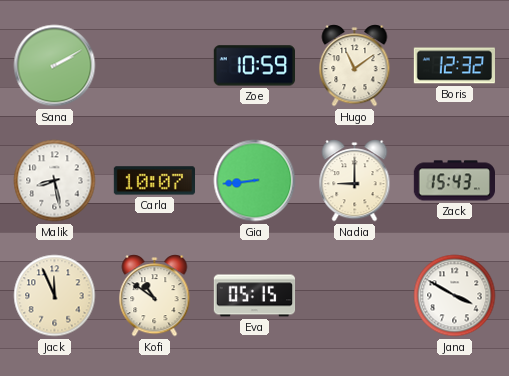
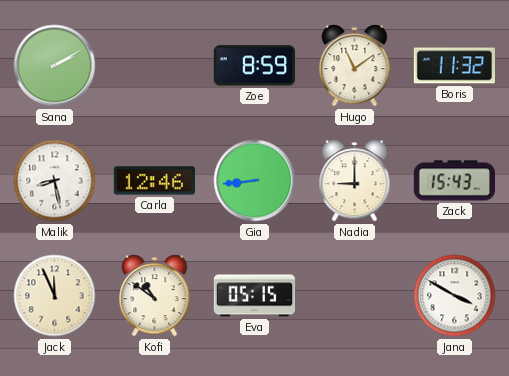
Zoe: 10:59 -> 8:59
Boris: 12:32 -> 11:32
Carla: 10:07 -> 12:46
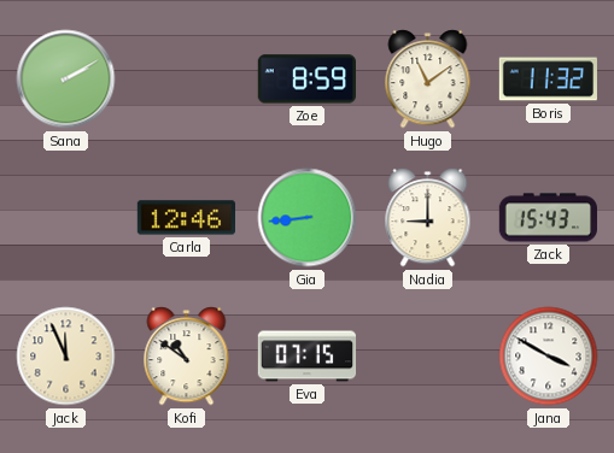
Malik: 8:28 -> none
Eva: 05:15 -> 07:15
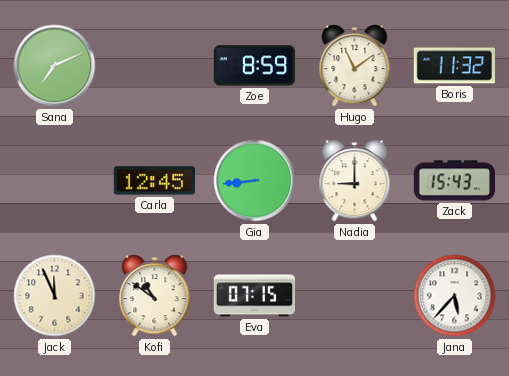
Sana: 2:10 -> 7:11
Carla: 12:46 -> 12:45
Jana: 3:50 -> 5:37
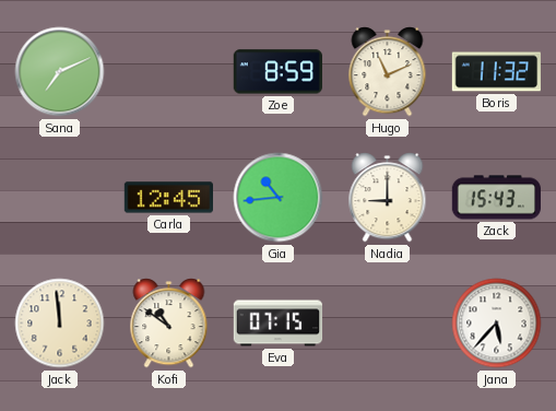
Hugo: 11:09 -> 11:11
Gia: 8:44 -> 10:44
Jack: 11:56 -> 11:59
